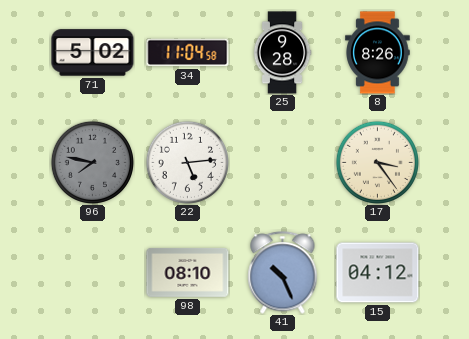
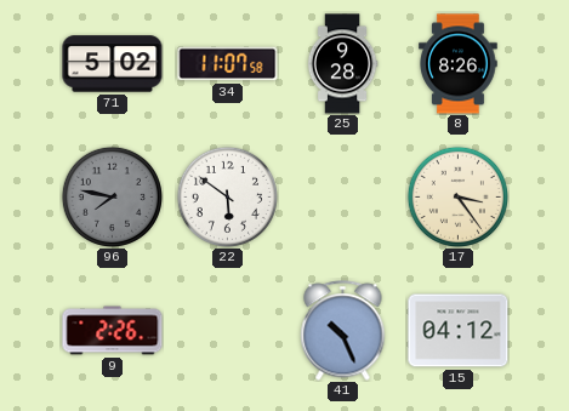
34: 11:04 -> 11:07
22: 5:14 -> 5:51
9: none -> 2:26
98: 08:10 -> none
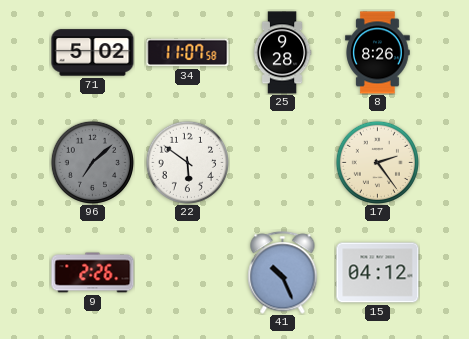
96: 7:47 -> 7:08
17: 3:24 -> 2:24
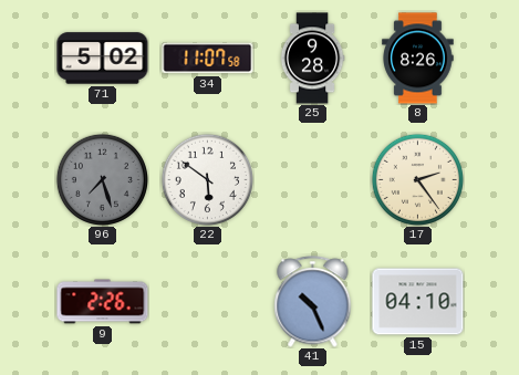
96: 7:08 -> 7:27
15: 04:12 -> 04:10
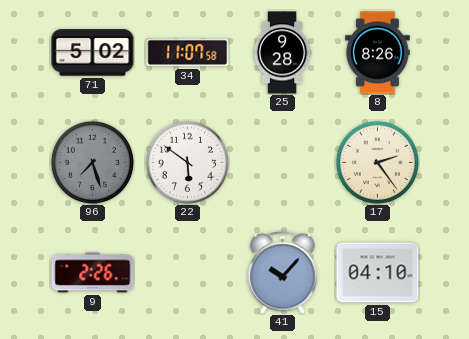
41: 10:26 -> 10:07
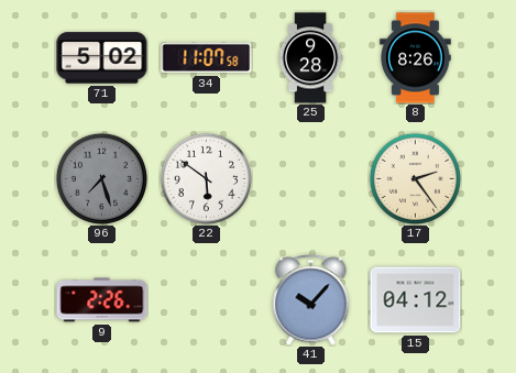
15: 04:10 -> 04:12
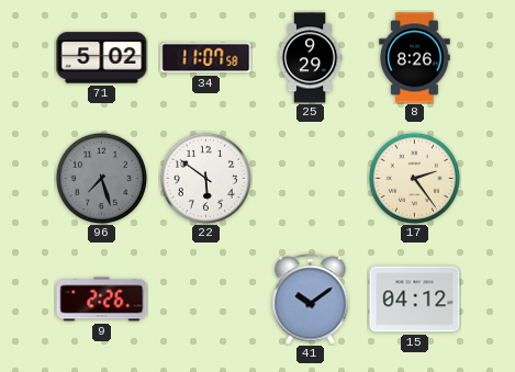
25: 9:28 -> 9:29
41: 10:07 -> 10:09
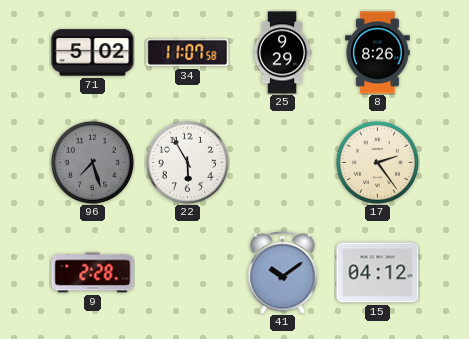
22: 5:51 -> 5:55
9: 2:26 -> 2:28
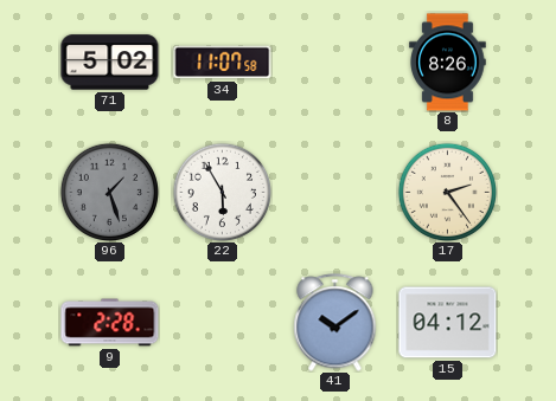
25: 9:29 -> none
96: 7:27 -> 1:27
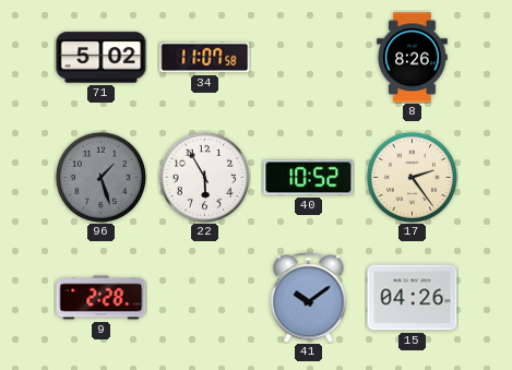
40: none -> 10:52
15: 04:12 -> 04:26
